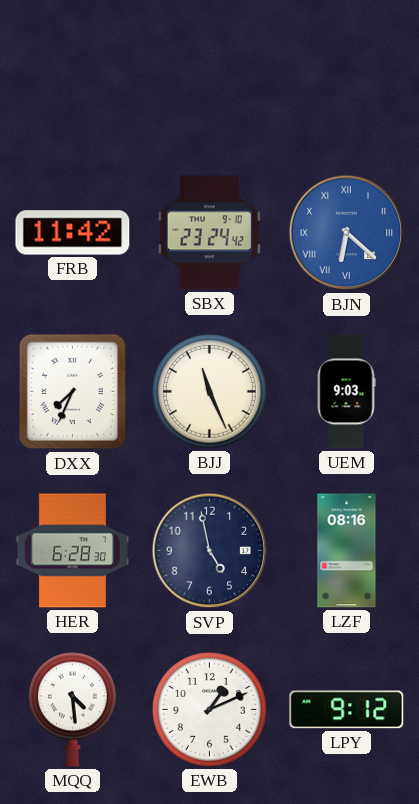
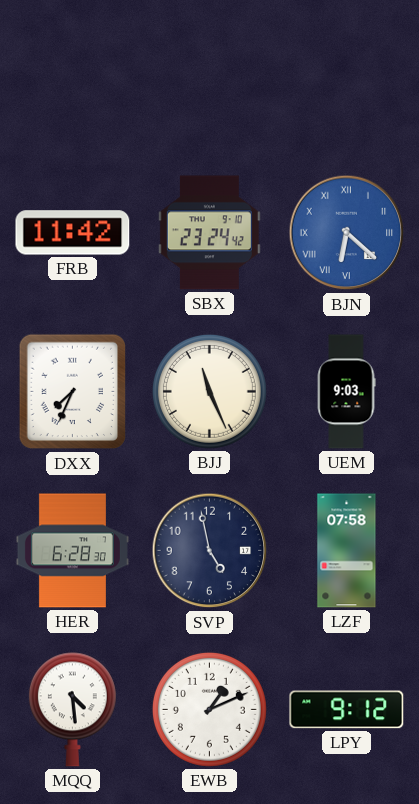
LZF: 08:16 -> 07:58
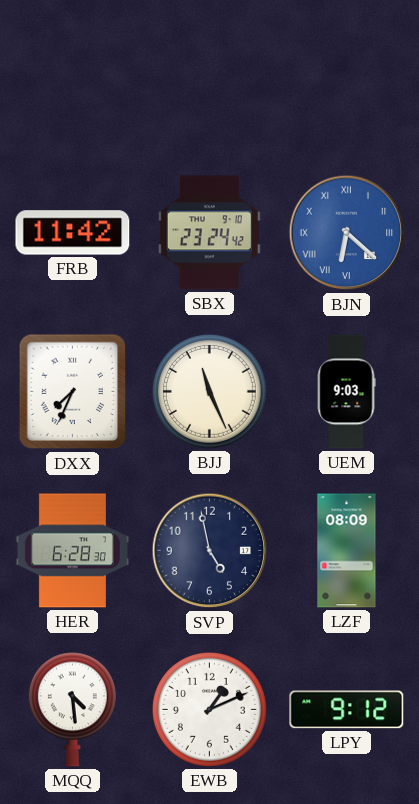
LZF: 07:58 -> 08:09
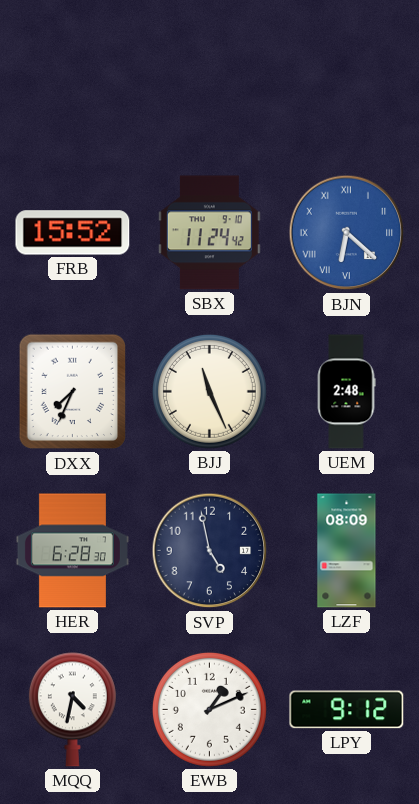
FRB: 11:42 -> 15:52
SBX: 23:24 -> 11:24
UEM: 9:03 -> 2:48
MQQ: 4:29 -> 4:32
